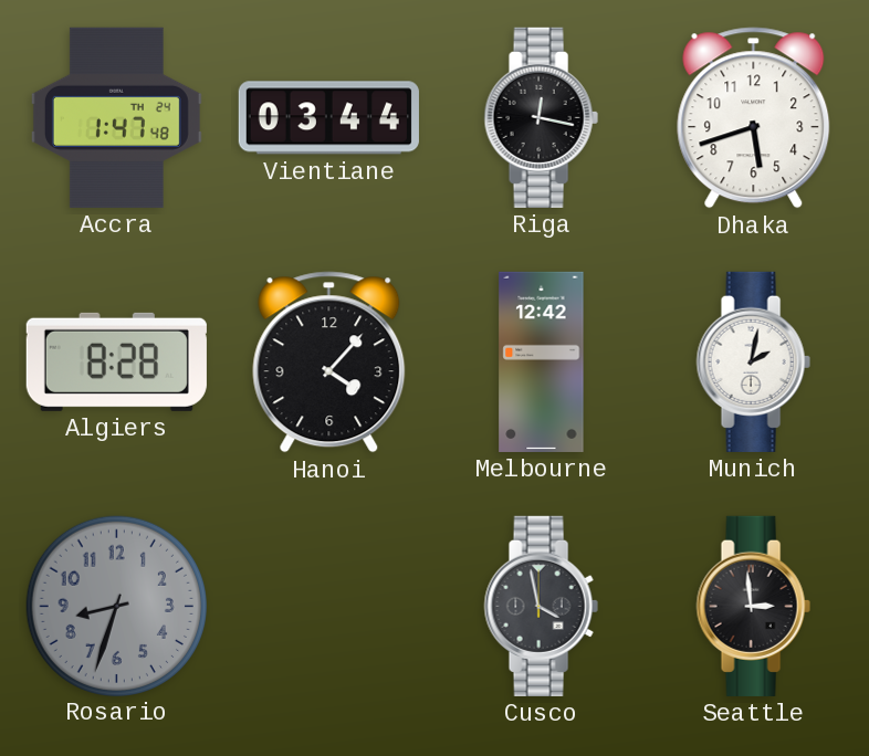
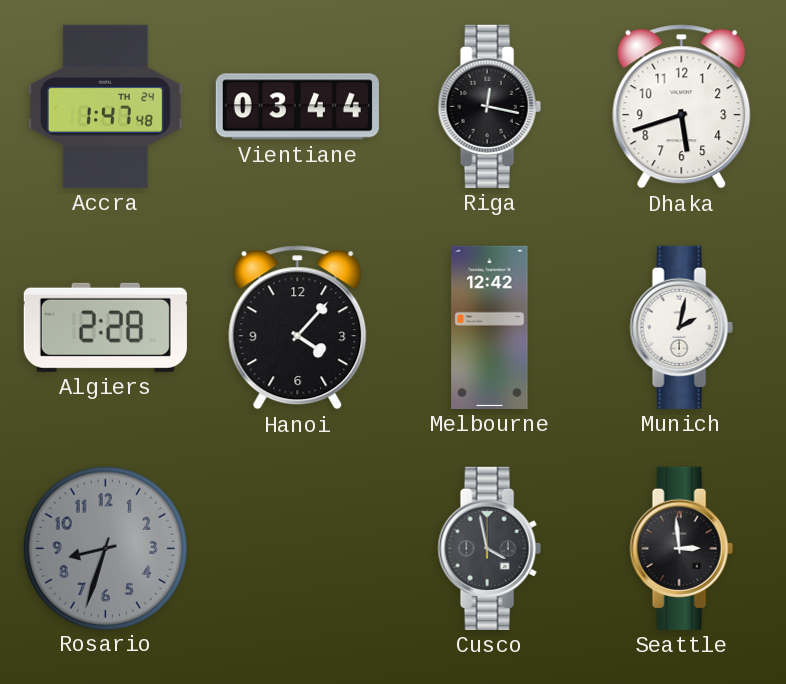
Algiers: 8:28 -> 2:28
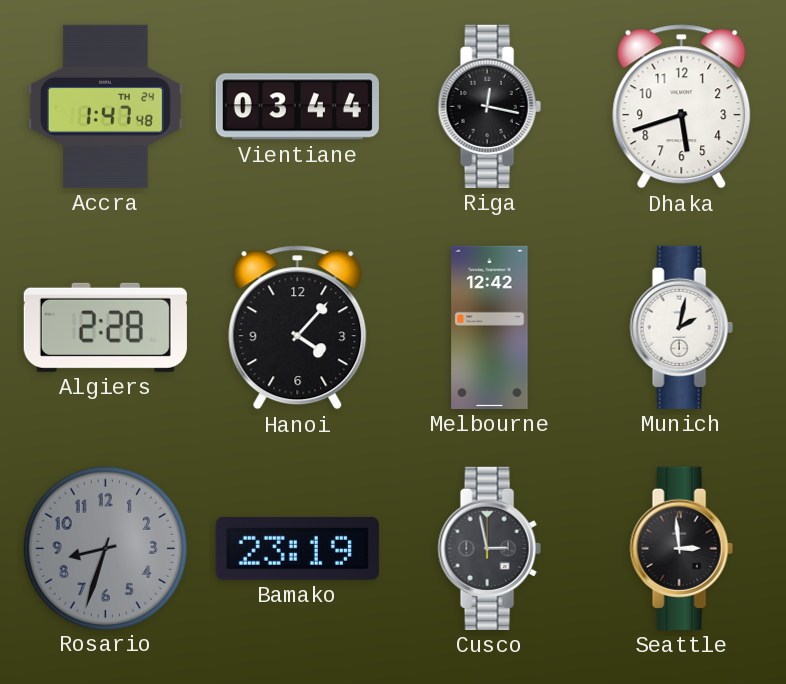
Bamako: none -> 23:19
Cusco: 3:58 -> 2:58
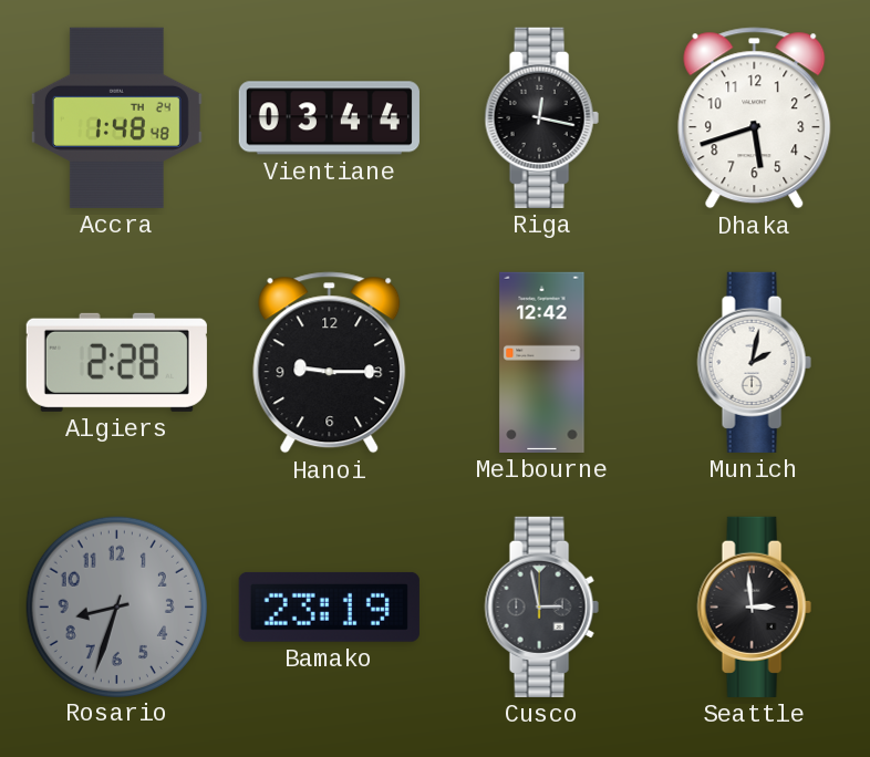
Accra: 1:47 -> 1:48
Hanoi: 4:07 -> 9:15
